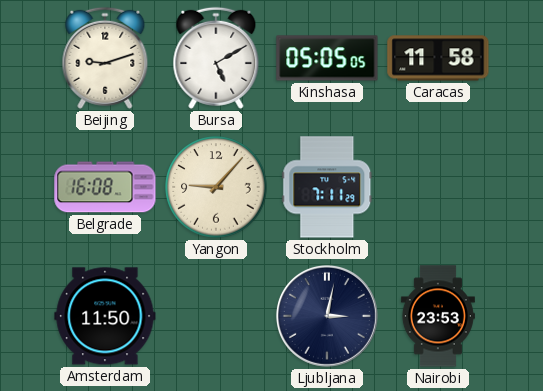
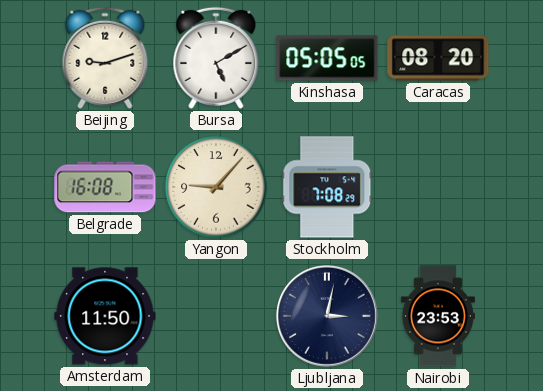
Caracas: 11:58 -> 08:20
Stockholm: 7:11 -> 7:08
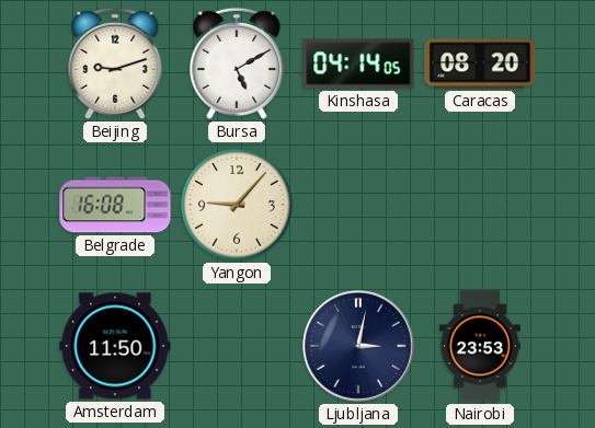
Kinshasa: 05:05 -> 04:14
Stockholm: 7:08 -> none
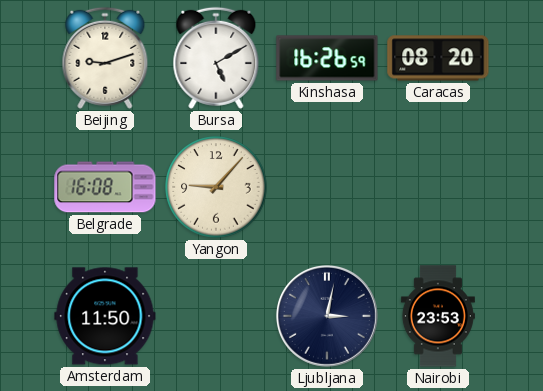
Kinshasa: 04:14 -> 16:26
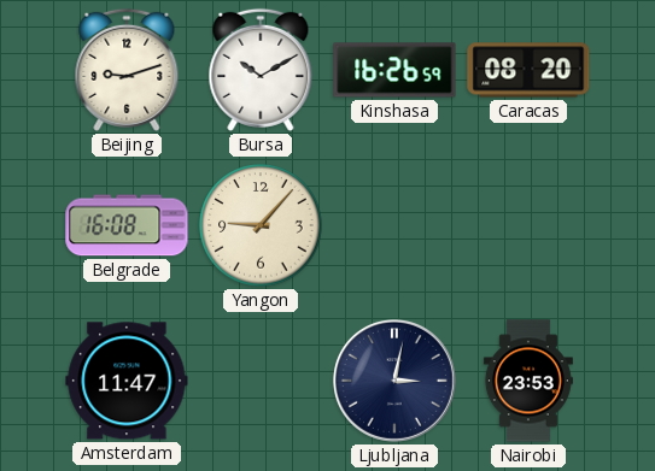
Bursa: 5:10 -> 10:10
Amsterdam: 11:50 -> 11:47
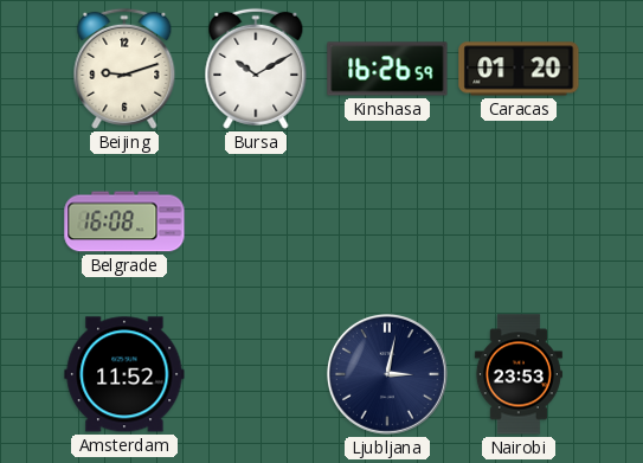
Caracas: 08:20 -> 01:20
Yangon: 9:07 -> none
Amsterdam: 11:47 -> 11:52
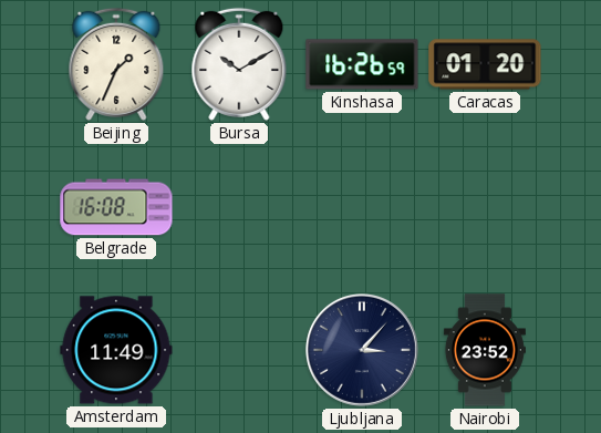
Beijing: 9:12 -> 1:34
Amsterdam: 11:52 -> 11:49
Ljubljana: 3:02 -> 3:07
Nairobi: 23:53 -> 23:52
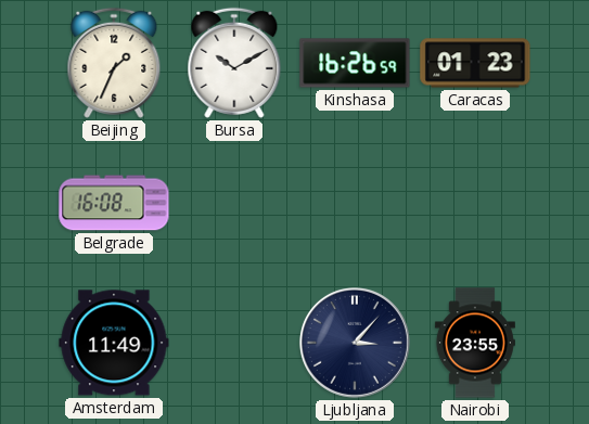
Caracas: 01:20 -> 01:23
Nairobi: 23:52 -> 23:55
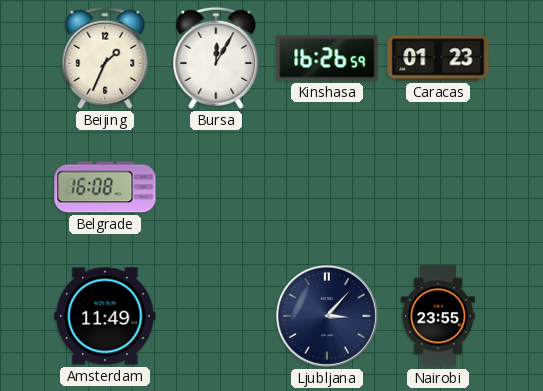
Bursa: 10:10 -> 12:05
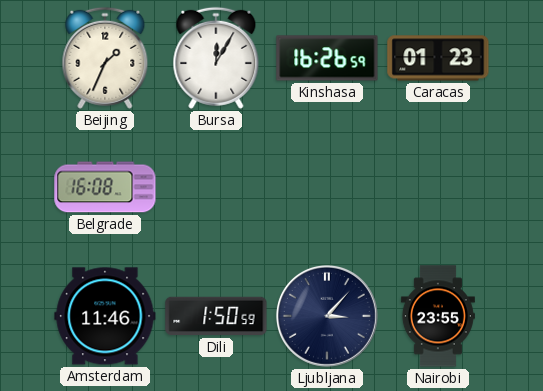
Amsterdam: 11:49 -> 11:46
Dili: none -> 1:50
